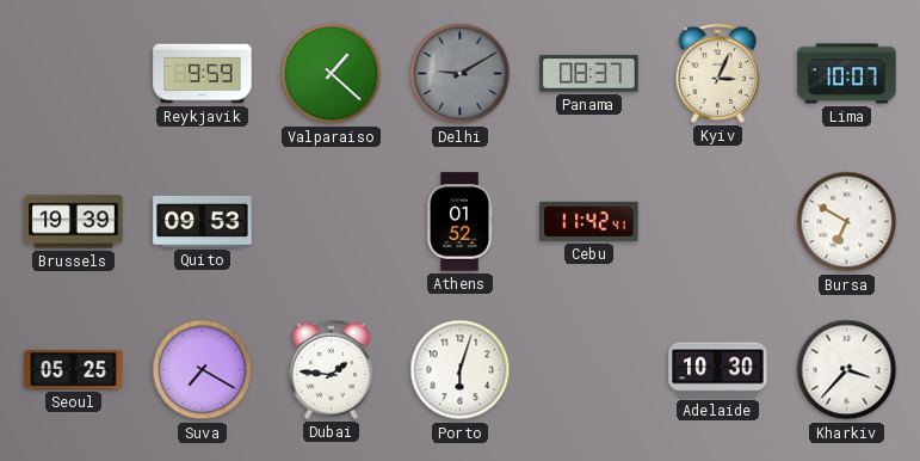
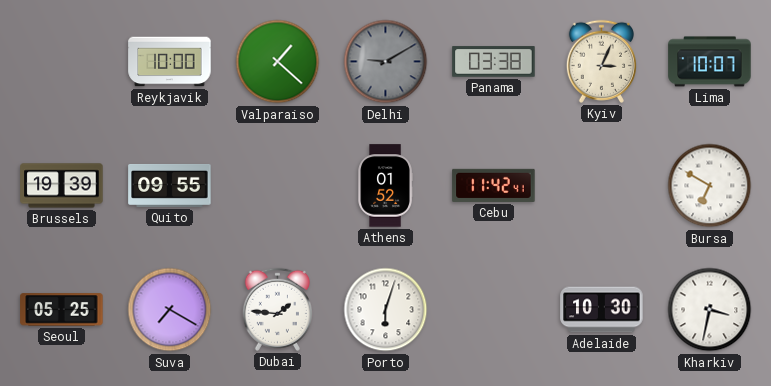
Reykjavik: 9:59 -> 10:00
Panama: 08:37 -> 03:38
Quito: 09:53 -> 09:55
Kharkiv: 3:37 -> 3:32
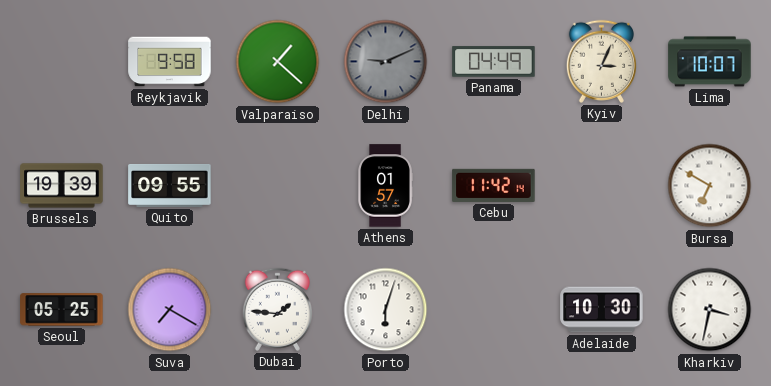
Reykjavik: 10:00 -> 9:58
Delhi: 9:10 -> 9:11
Panama: 03:38 -> 04:49
Athens: 01:52 -> 01:57
Cebu: 11:42:41 -> 11:42:14
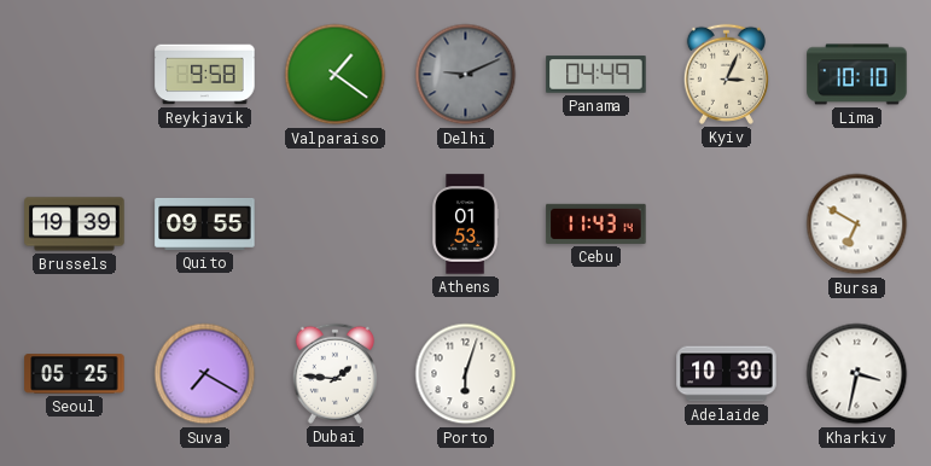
Valparaiso: 1:22 -> 1:21
Lima: 10:07 -> 10:10
Athens: 01:57 -> 01:53
Cebu: 11:42 -> 11:43
